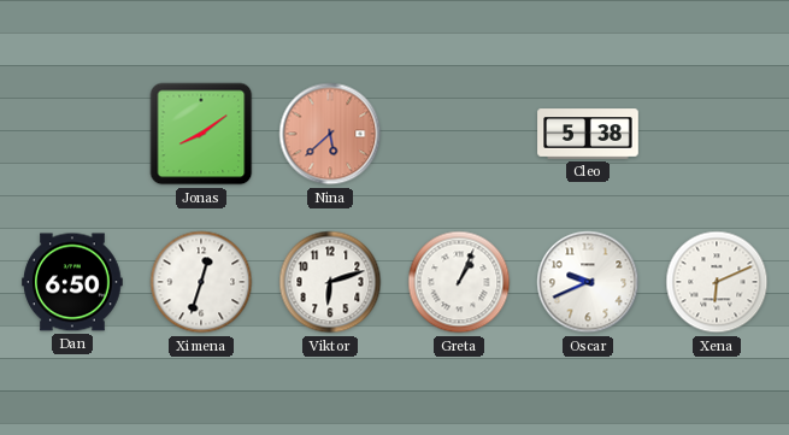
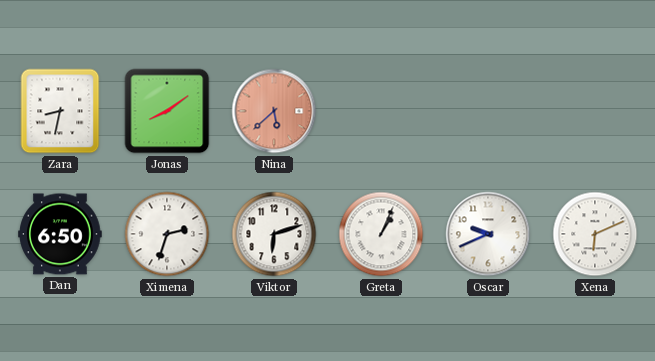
Zara: none -> 8:32
Cleo: 5:38 -> none
Ximena: 12:33 -> 2:33
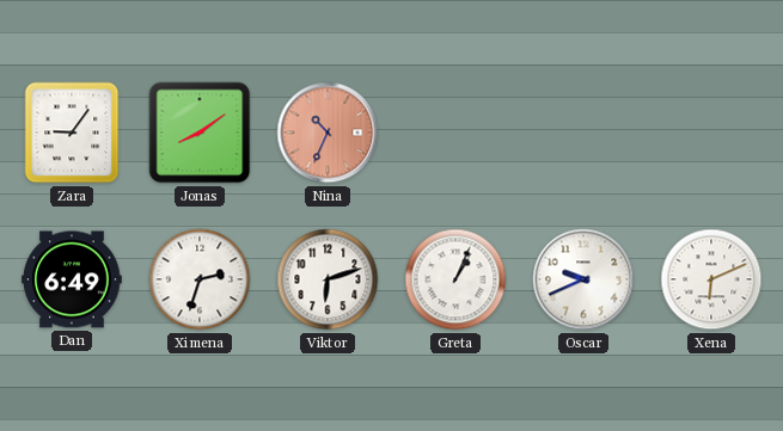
Zara: 8:32 -> 9:06
Nina: 5:38 -> 10:34
Dan: 6:50 -> 6:49
